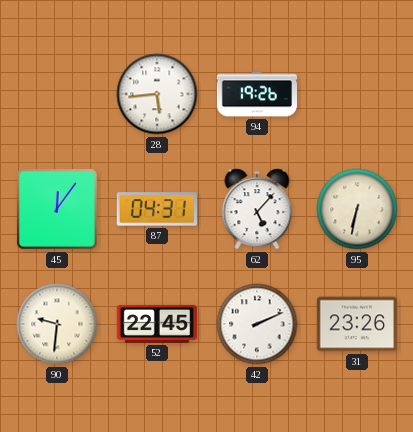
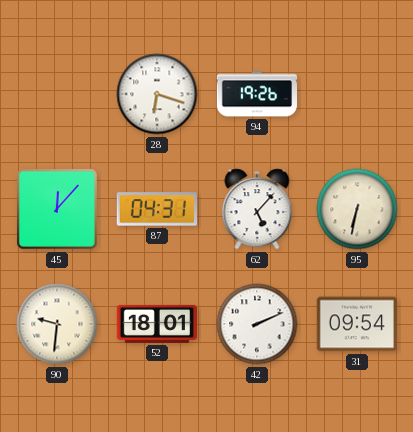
28: 5:44 -> 6:18
45: 12:06 -> 12:07
52: 22:45 -> 18:01
31: 23:26 -> 09:54
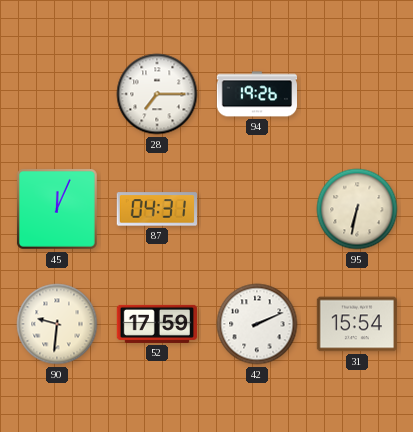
28: 6:18 -> 7:15
45: 12:07 -> 12:04
62: 5:07 -> none
52: 18:01 -> 17:59
31: 09:54 -> 15:54
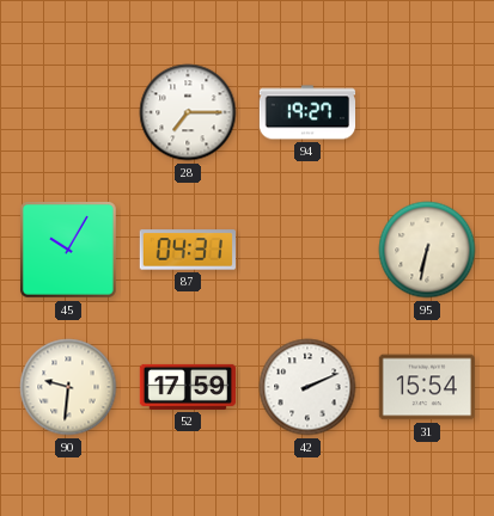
94: 19:26 -> 19:27
45: 12:04 -> 10:05
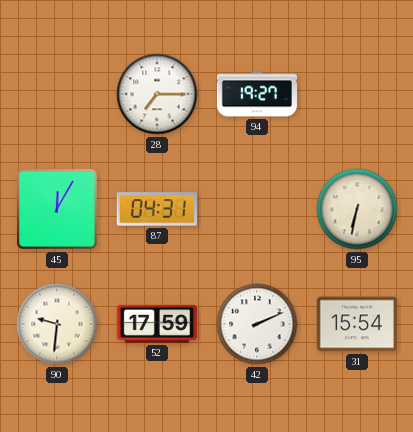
45: 10:05 -> 12:05
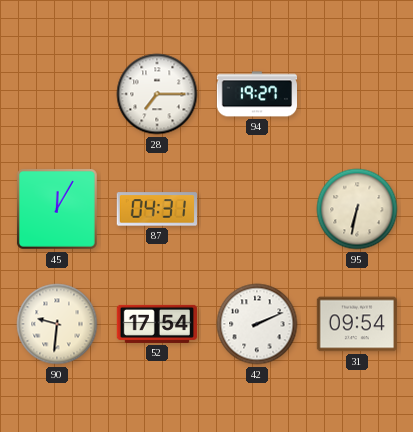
52: 17:59 -> 17:54
31: 15:54 -> 09:54
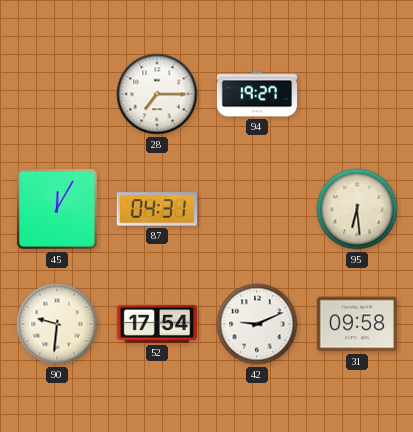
95: 6:32 -> 6:29
42: 2:11 -> 9:11
31: 09:54 -> 09:58
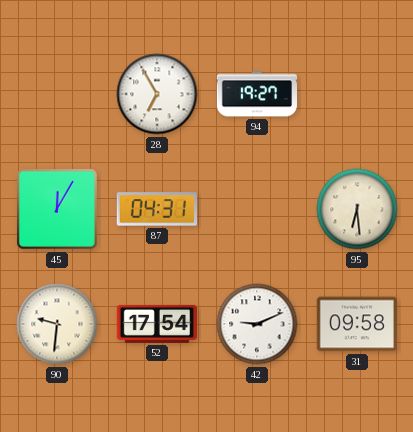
28: 7:15 -> 6:55
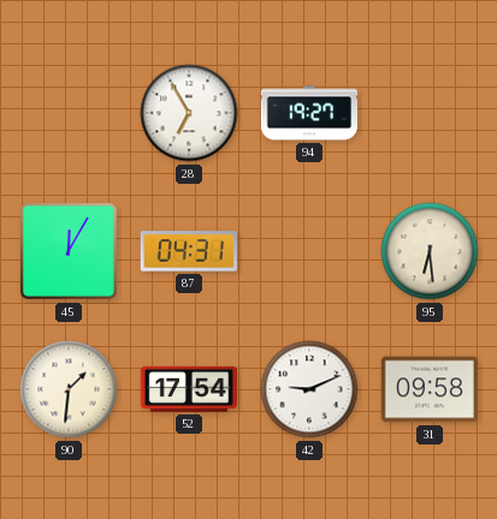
90: 9:31 -> 1:31
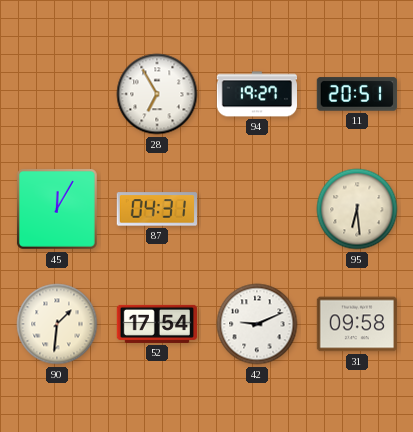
11: none -> 20:51
